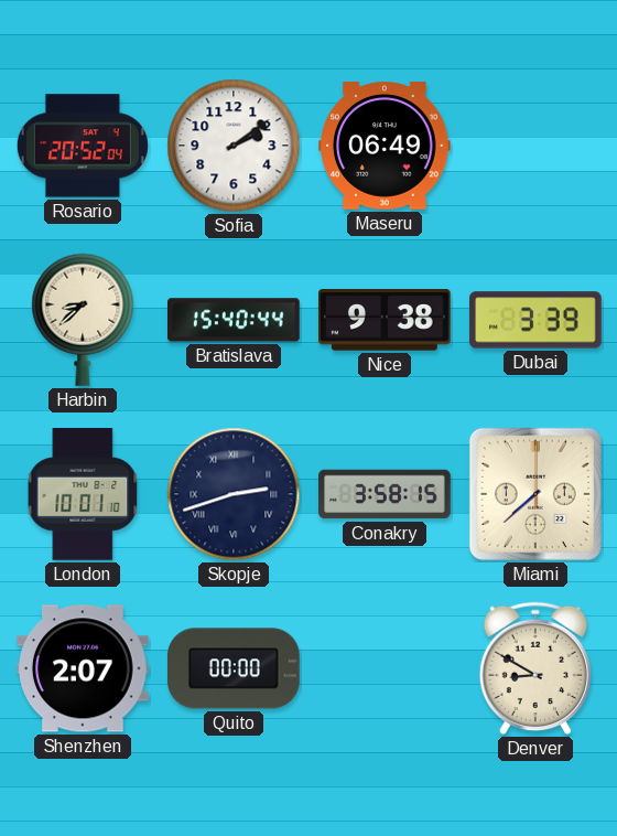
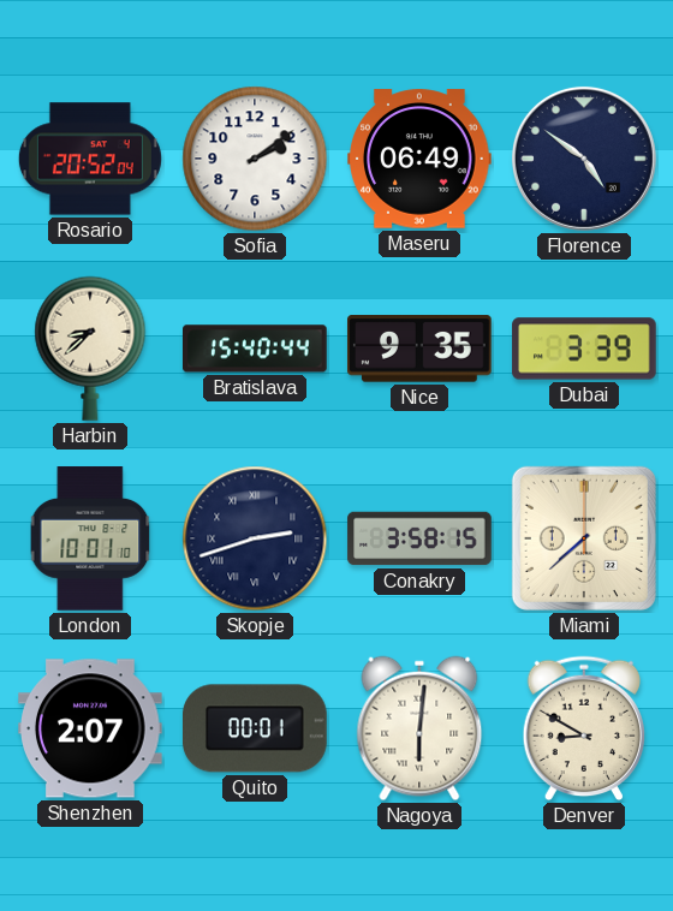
Florence: none -> 4:51
Nice: 9:38 -> 9:35
Quito: 00:00 -> 00:01
Nagoya: none -> 6:01
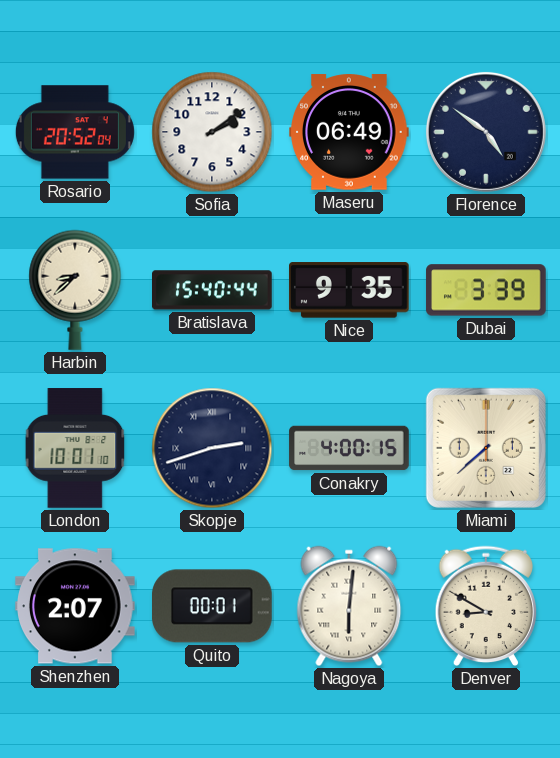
Conakry: 3:58 -> 4:00
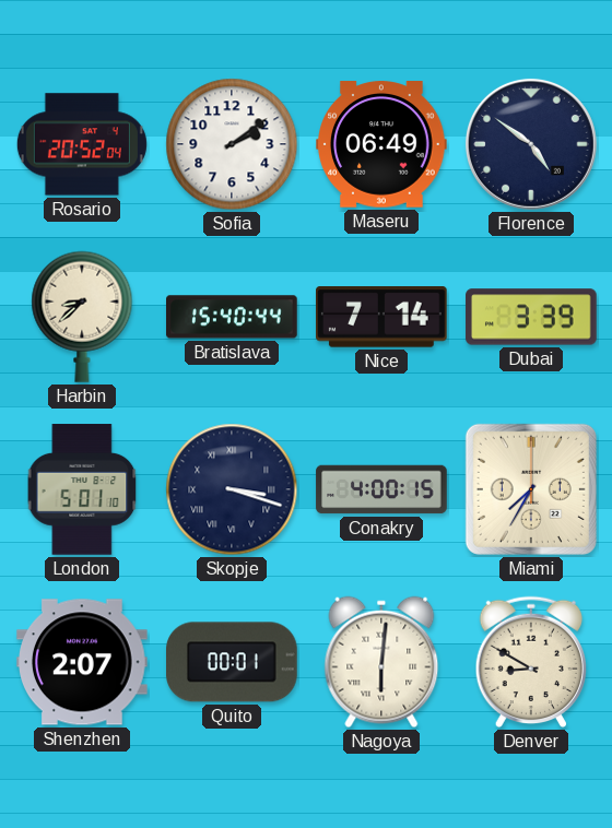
Nice: 9:35 -> 7:14
London: 10:01 -> 5:01
Skopje: 2:42 -> 3:18
Miami: 7:38 -> 7:35
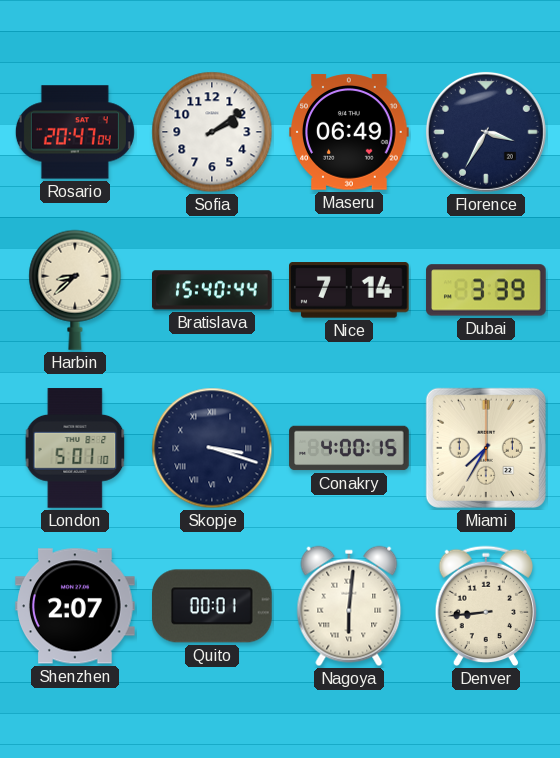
Rosario: 20:52 -> 20:47
Florence: 4:51 -> 3:35
Denver: 8:50 -> 8:44
